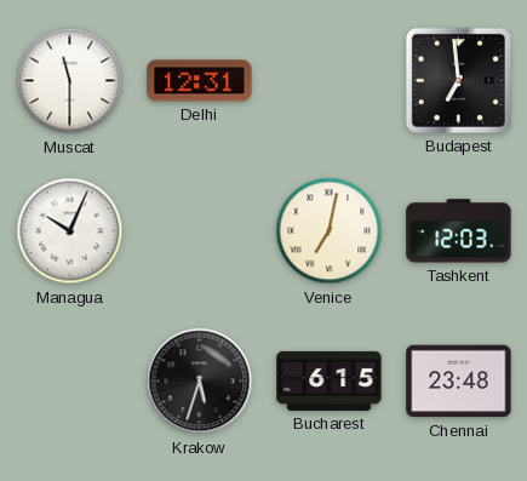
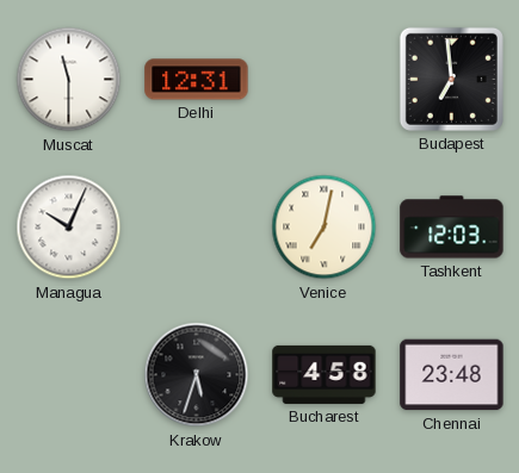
Bucharest: 6:15 -> 4:58
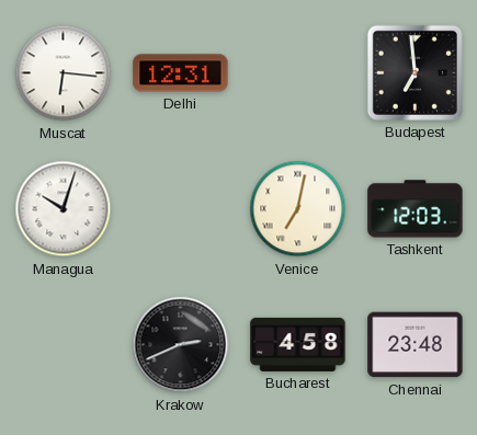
Muscat: 11:30 -> 6:16
Managua: 10:04 -> 10:03
Krakow: 5:33 -> 2:41
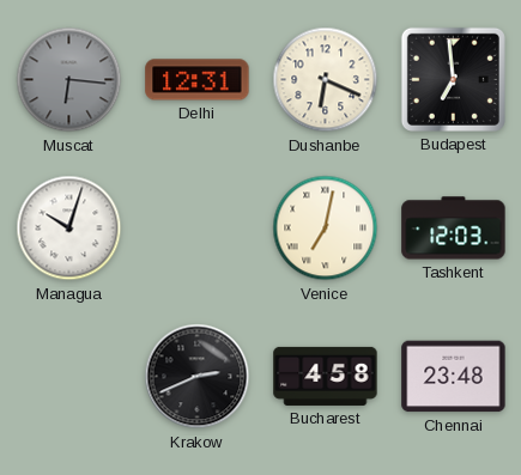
Muscat dial: white -> grey
Dushanbe: none -> 6:19
